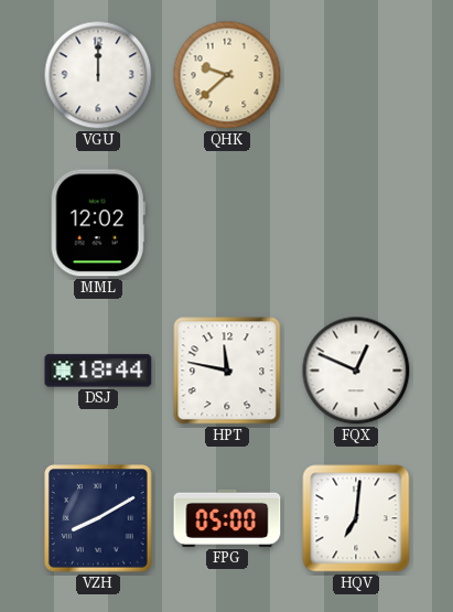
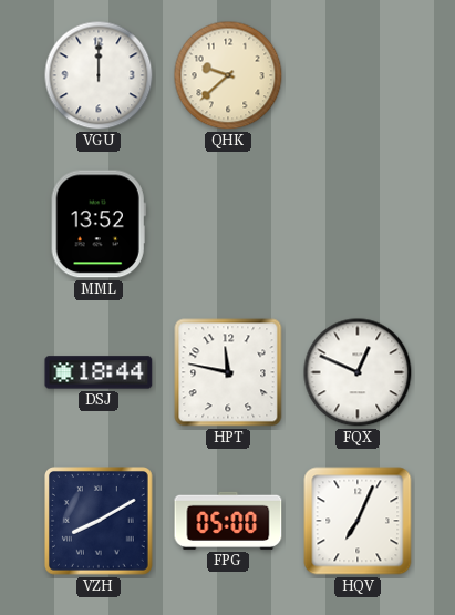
MML: 12:02 -> 13:52
HQV: 7:01 -> 7:04
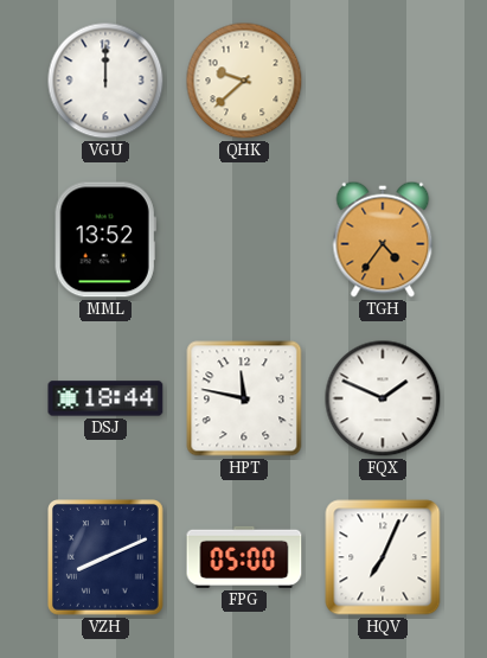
TGH: none -> 4:36
FQX: 12:49 -> 1:49
VZH: 8:10 -> 8:11
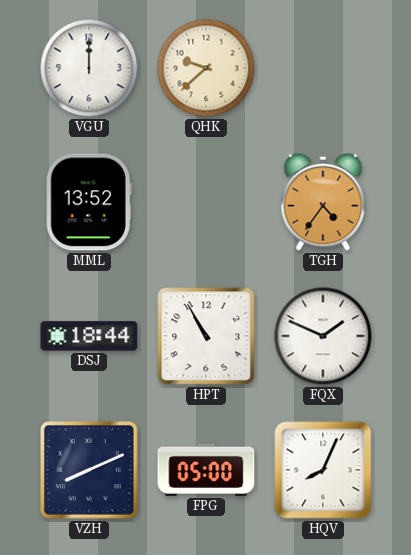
HPT: 11:47 -> 10:55
HQV: 7:04 -> 8:04
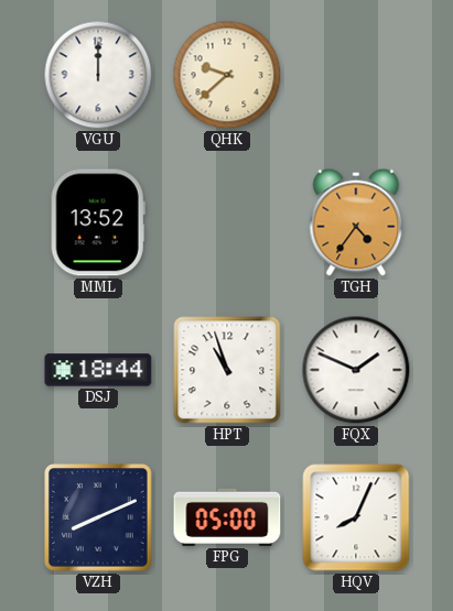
HPT: 10:55 -> 10:57
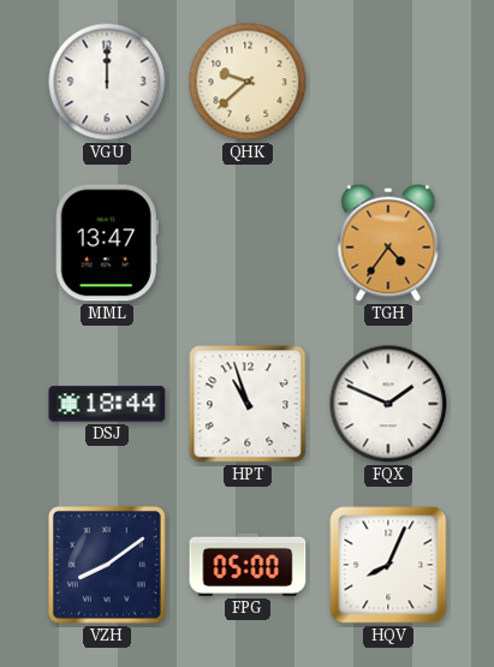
MML: 13:52 -> 13:47
VZH: 8:11 -> 8:09
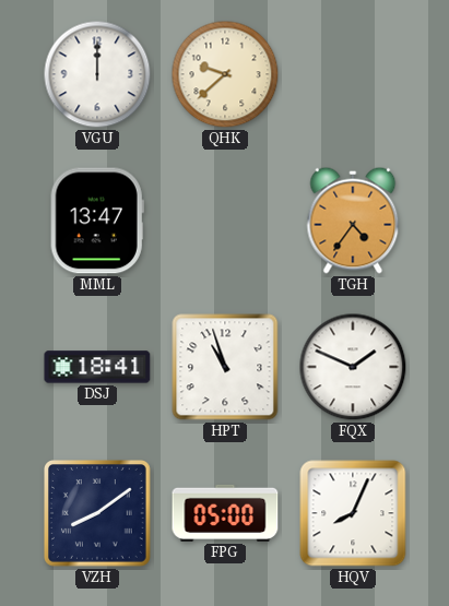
DSJ: 18:44 -> 18:41
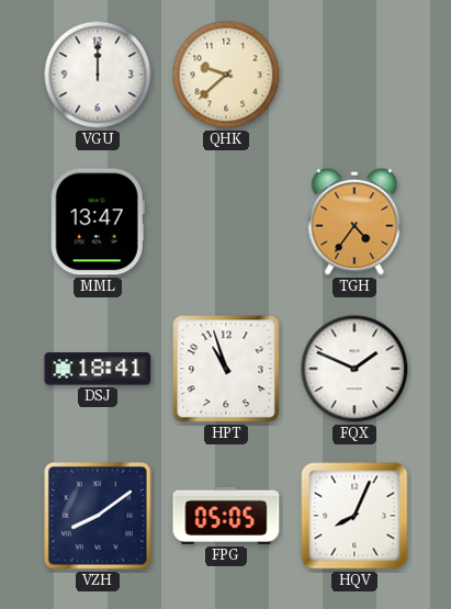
FPG: 05:00 -> 05:05
